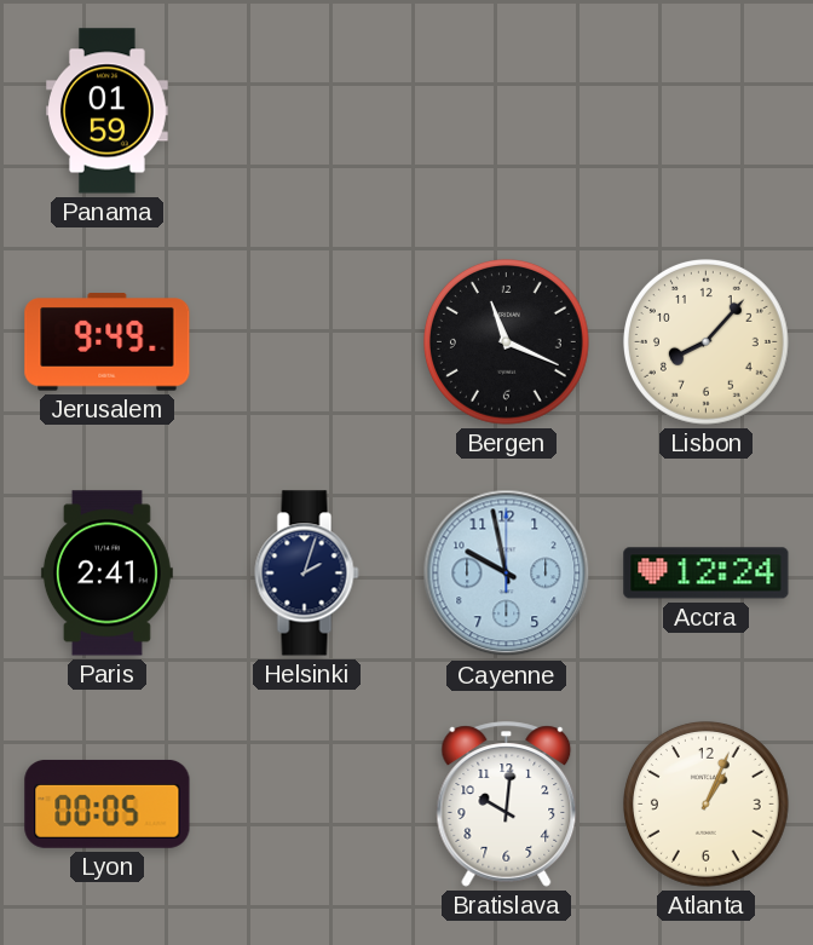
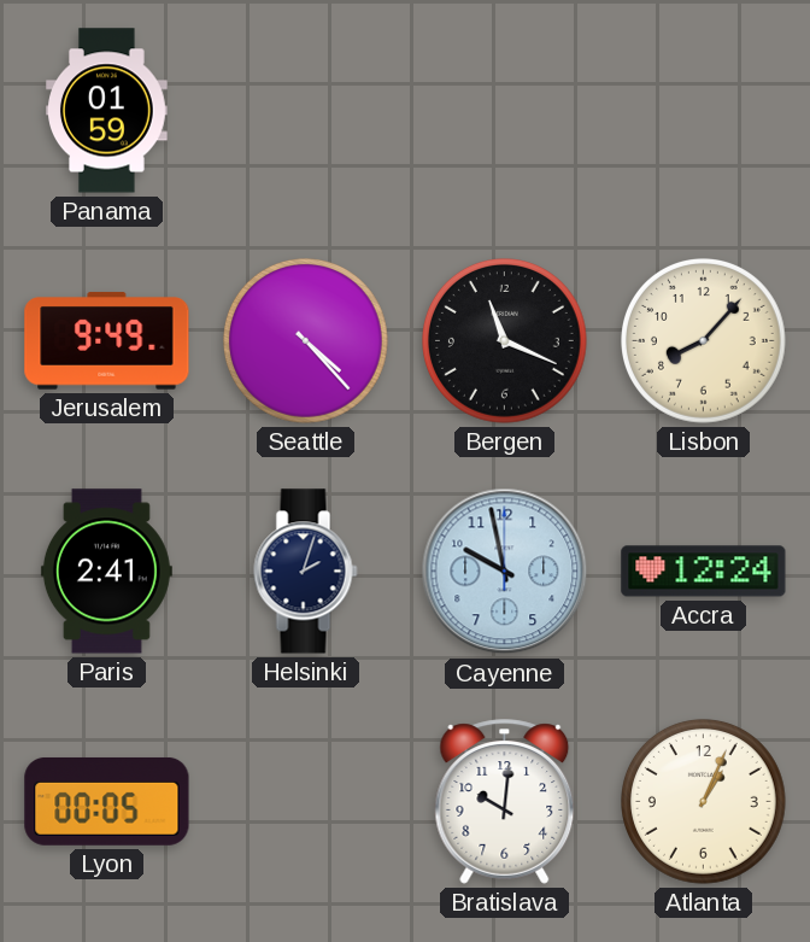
Seattle: none -> 4:23
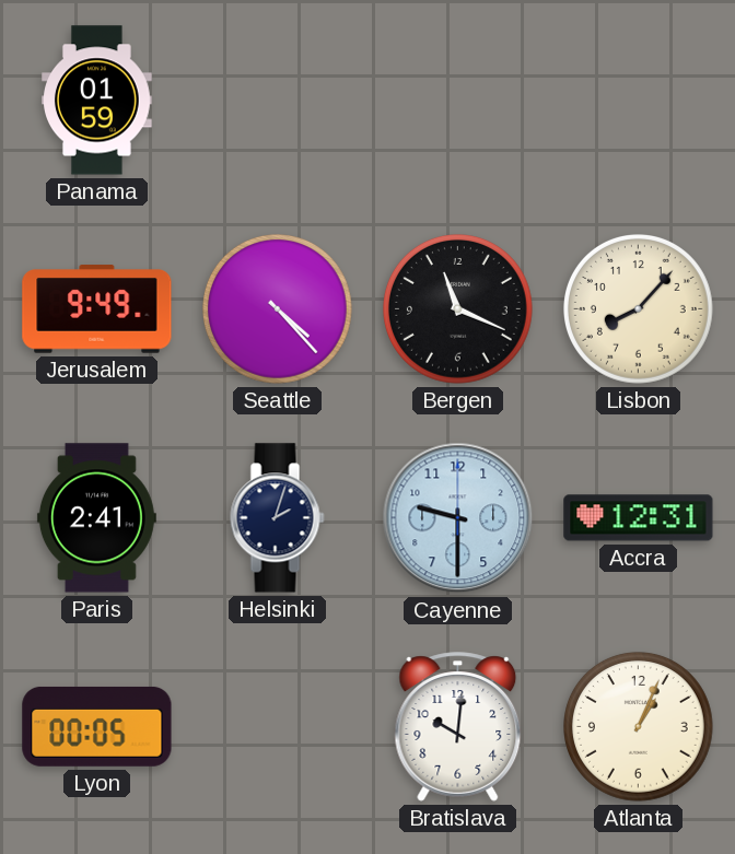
Cayenne: 9:58 -> 9:30
Accra: 12:24 -> 12:31
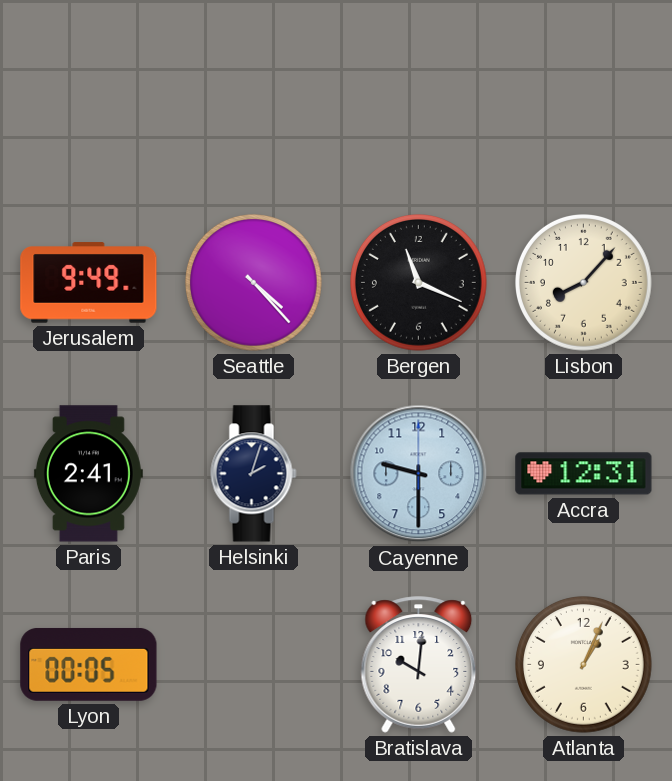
Panama: 01:59 -> none
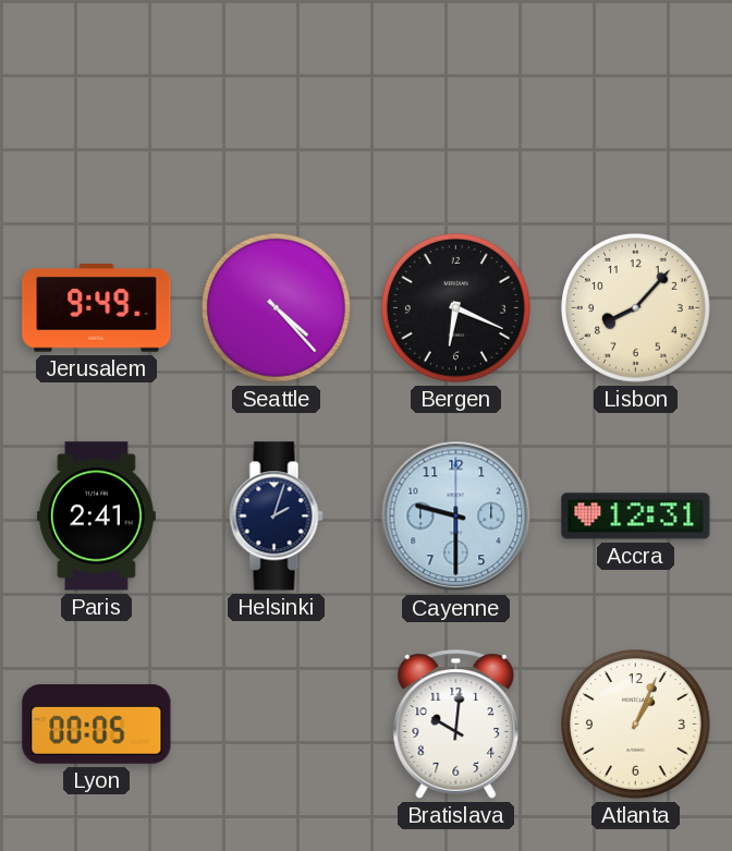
Bergen: 11:19 -> 6:19
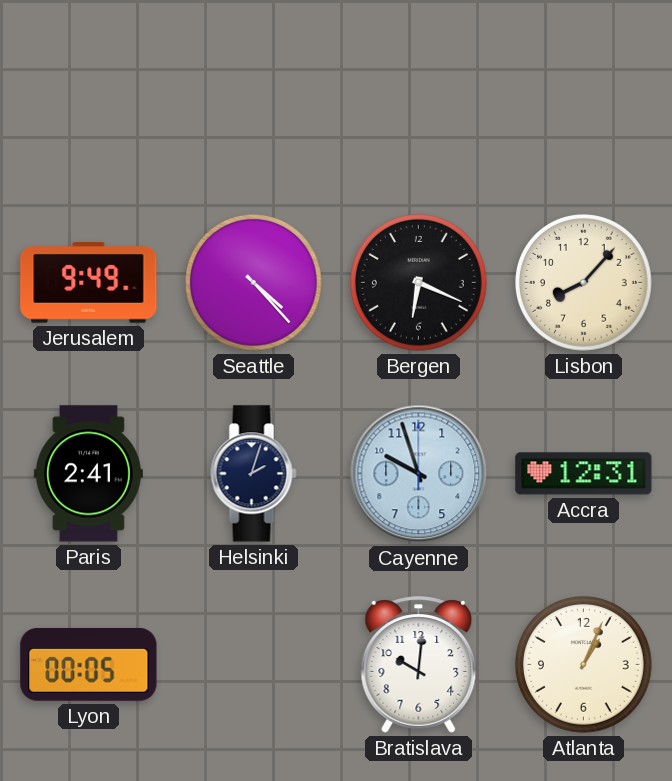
Cayenne: 9:30 -> 9:57
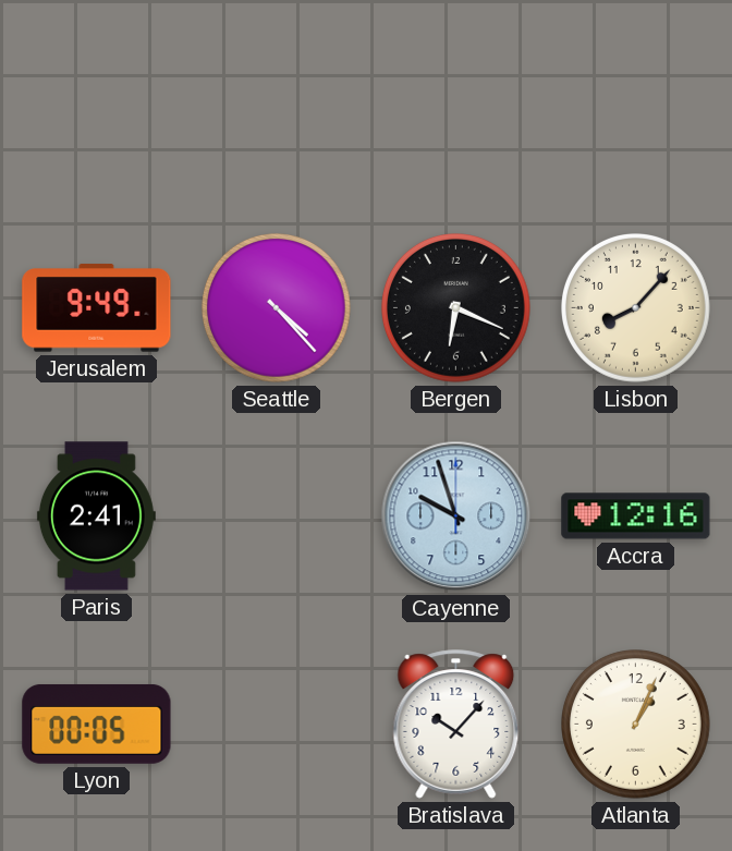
Helsinki: 2:03 -> none
Accra: 12:31 -> 12:16
Bratislava: 10:01 -> 10:07
